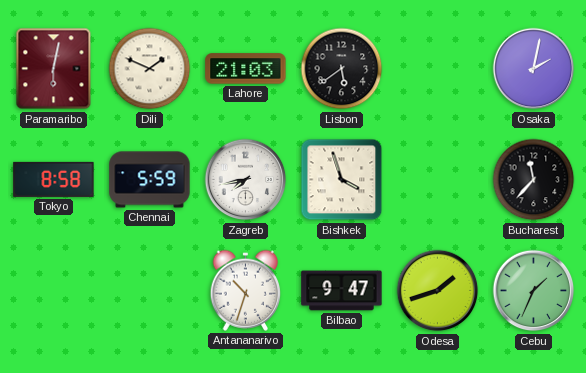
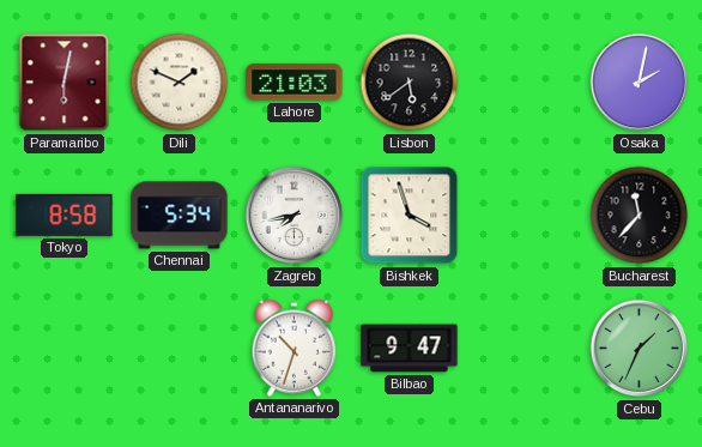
Chennai: 5:59 -> 5:34
Odesa: 1:42 -> none
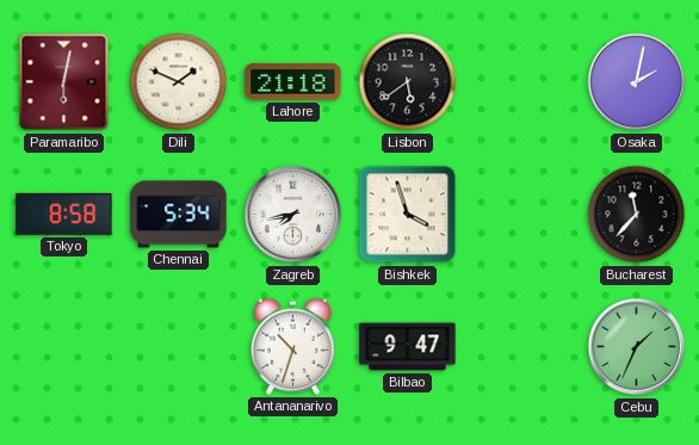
Lahore: 21:03 -> 21:18
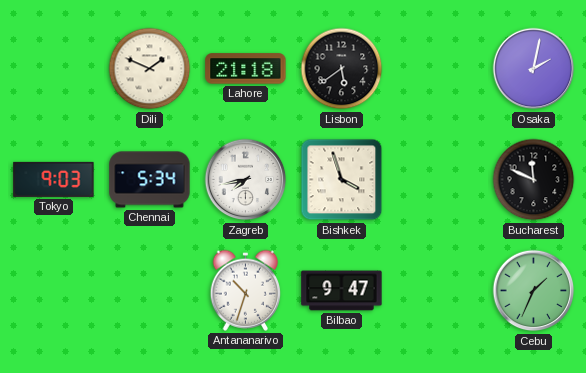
Paramaribo: 6:02 -> none
Tokyo: 8:58 -> 9:03
Bucharest: 11:37 -> 11:49
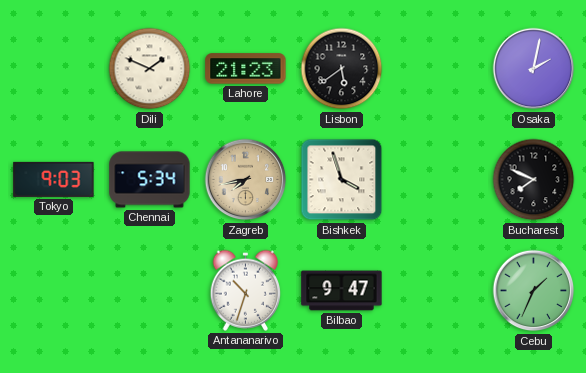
Lahore: 21:18 -> 21:23
Zagreb dial: white -> champagne
Bucharest: 11:49 -> 7:49
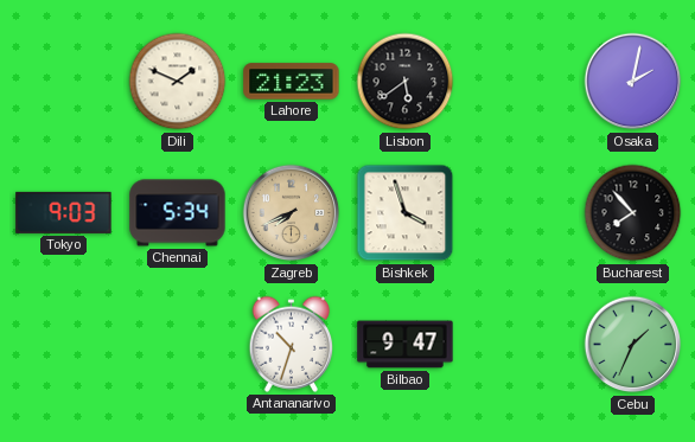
Zagreb: 7:43 -> 7:41
Bucharest: 7:49 -> 7:53
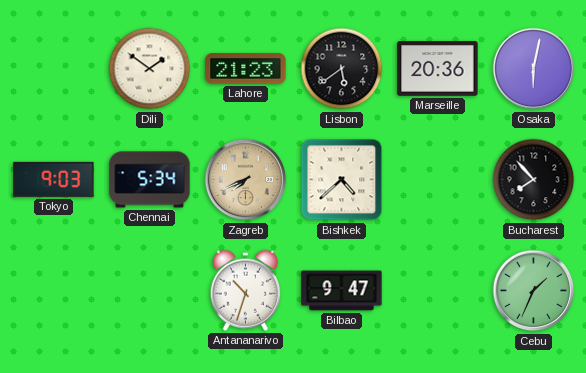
Dili: 1:49 -> 1:51
Marseille: none -> 20:36
Osaka: 2:02 -> 6:02
Bishkek: 3:57 -> 4:38
